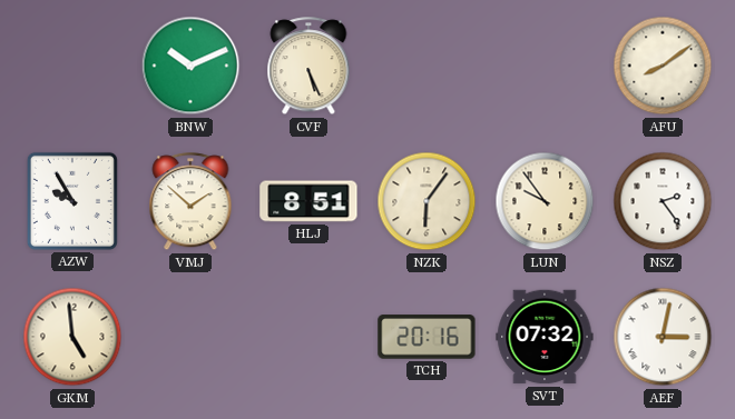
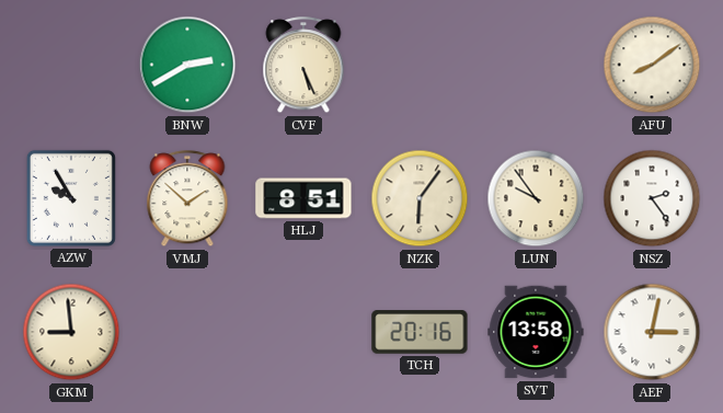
BNW: 10:11 -> 2:40
GKM: 4:59 -> 8:59
SVT: 07:32 -> 13:58
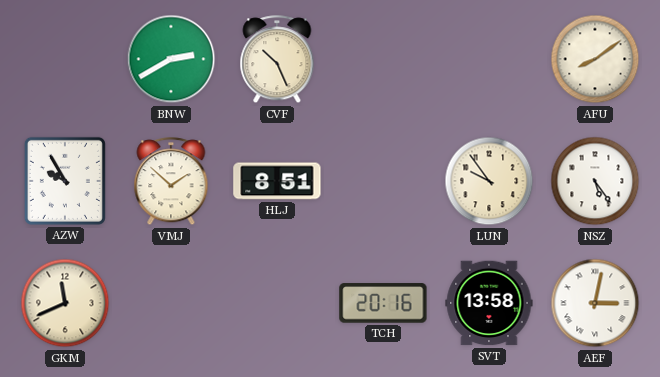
CVF: 5:26 -> 10:26
NZK: 6:06 -> none
NSZ: 2:24 -> 5:24
GKM: 8:59 -> 11:41
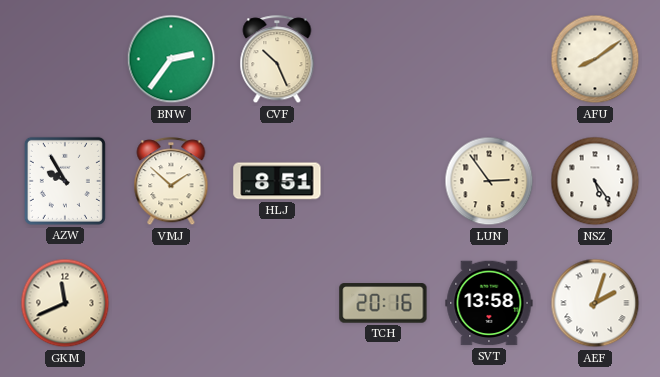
BNW: 2:40 -> 2:36
LUN: 9:54 -> 2:54
AEF: 3:02 -> 2:03
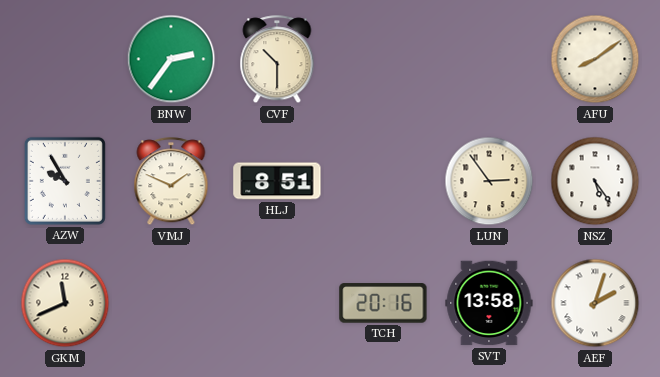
CVF: 10:26 -> 10:30
VMJ: 1:52 -> 1:49
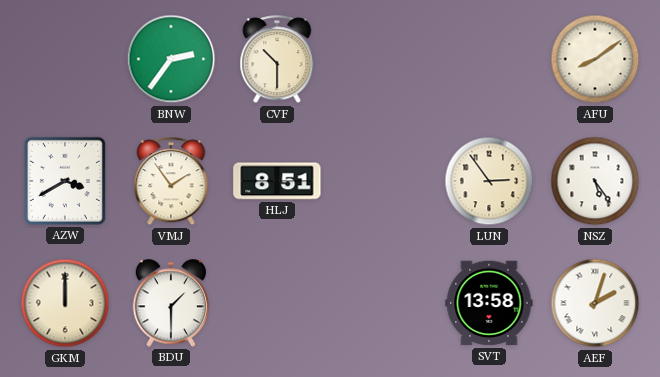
AZW: 9:55 -> 3:40
VMJ: 1:49 -> 1:54
GKM: 11:41 -> 12:00
BDU: none -> 1:30
TCH: 20:16 -> none
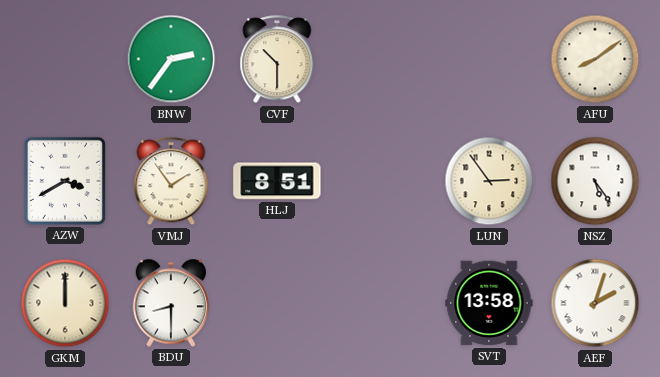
BDU: 1:30 -> 8:30
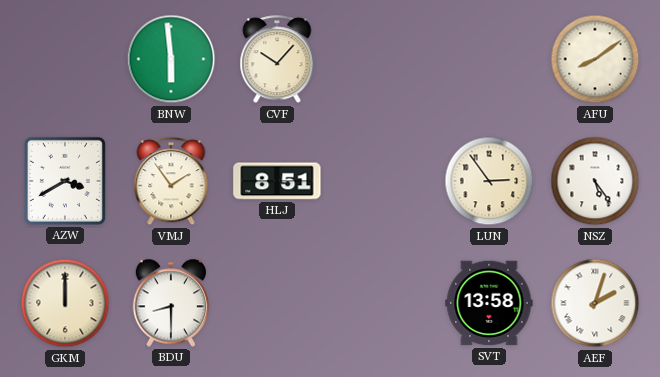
BNW: 2:36 -> 5:59
CVF: 10:30 -> 10:07
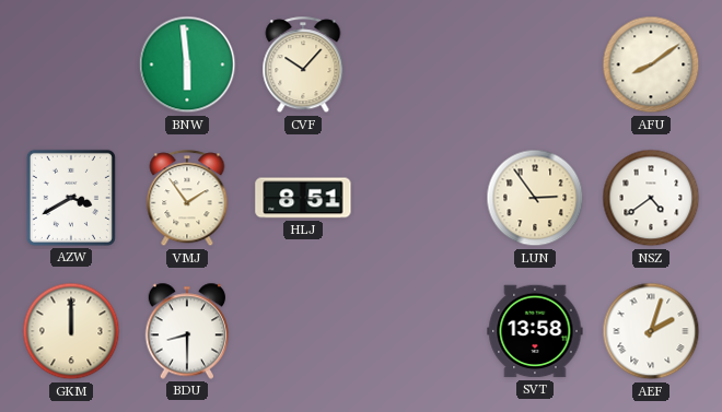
NSZ: 5:24 -> 4:39
